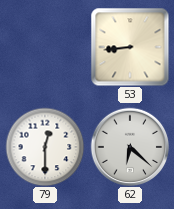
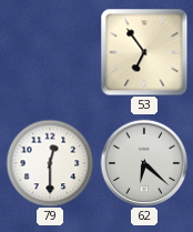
53: 8:44 -> 6:54
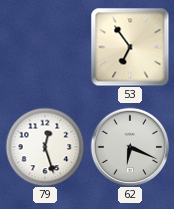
79: 12:30 -> 12:27
62: 6:22 -> 6:19
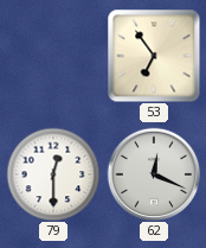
79: 12:27 -> 12:30
62: 6:19 -> 12:19
